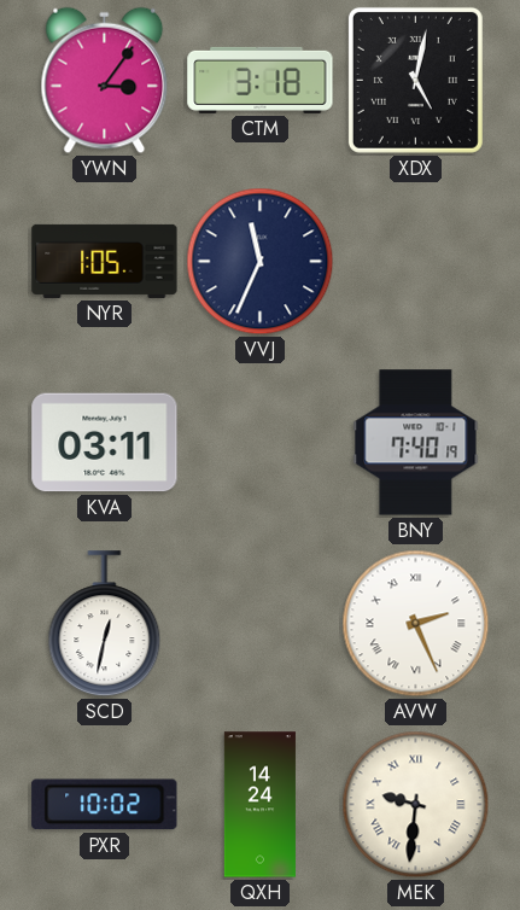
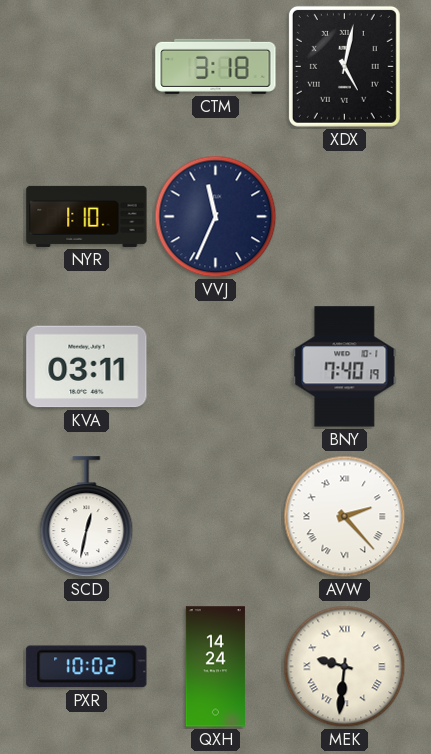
YWN: 3:06 -> none
NYR: 1:05 -> 1:10
AVW: 2:26 -> 2:23
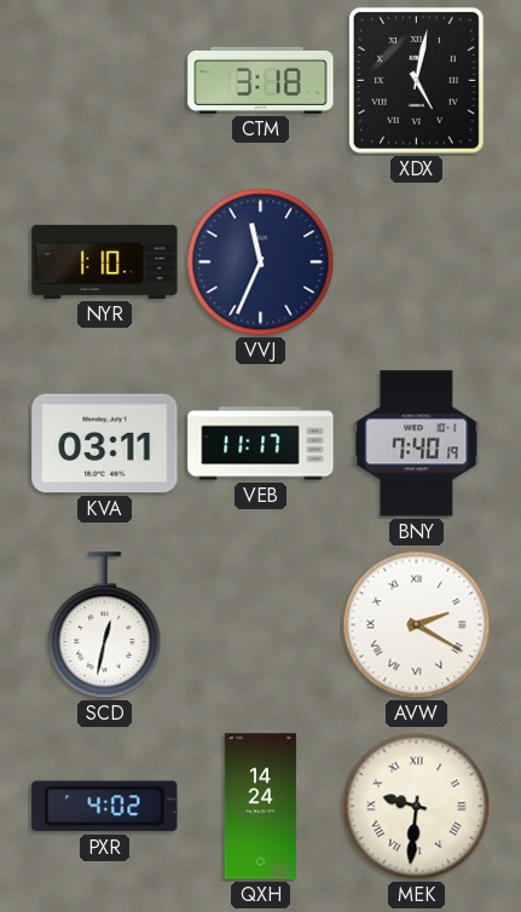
VEB: none -> 11:17
AVW: 2:23 -> 2:20
PXR: 10:02 -> 4:02
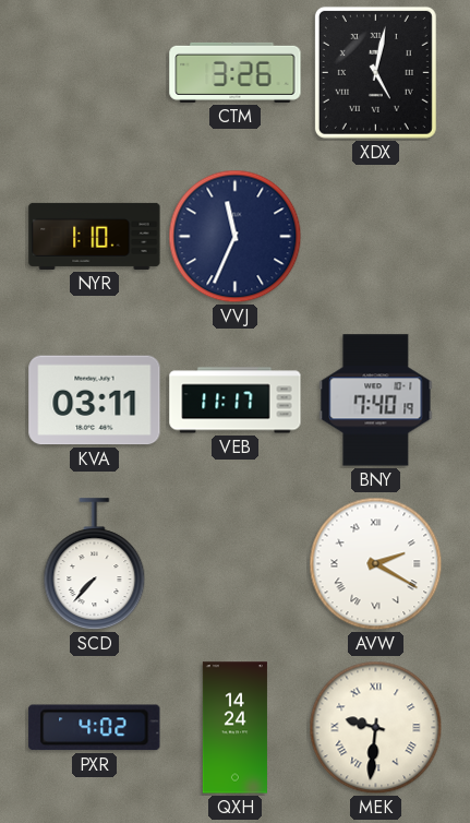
CTM: 3:18 -> 3:26
SCD: 12:32 -> 7:37
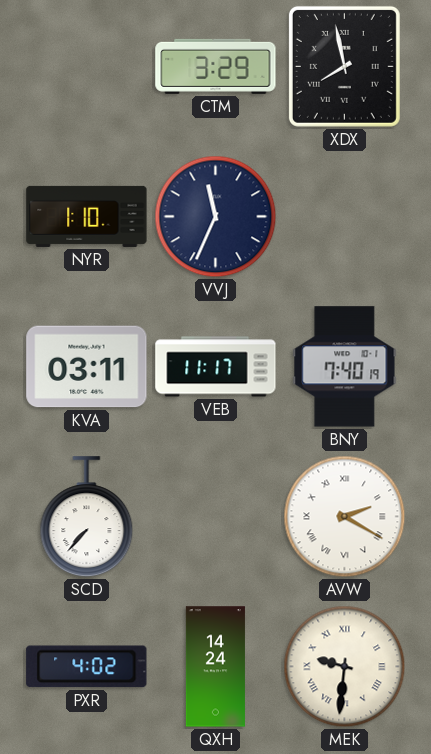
CTM: 3:26 -> 3:29
XDX: 5:02 -> 7:58
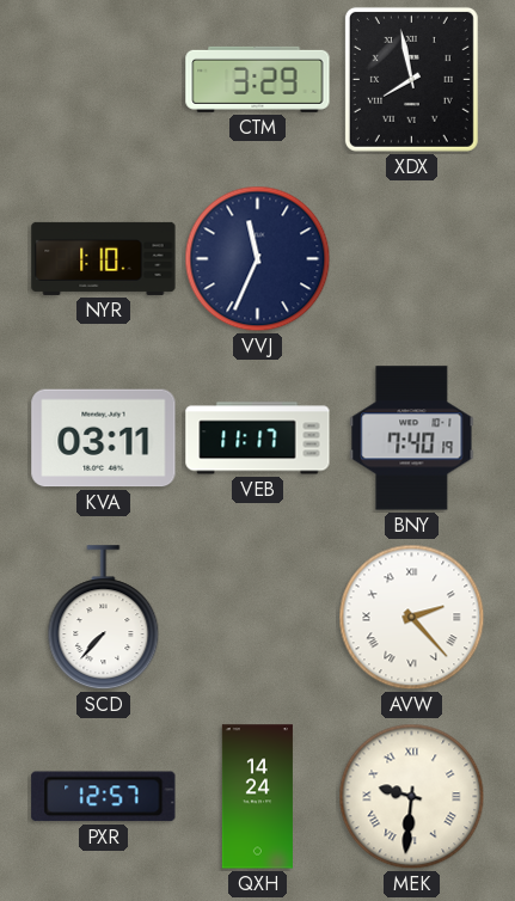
AVW: 2:20 -> 2:23
PXR: 4:02 -> 12:57
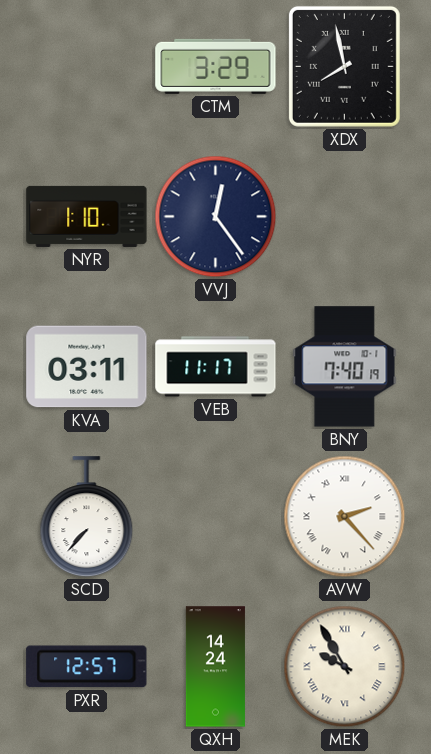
VVJ: 11:34 -> 12:24
MEK: 9:31 -> 9:55
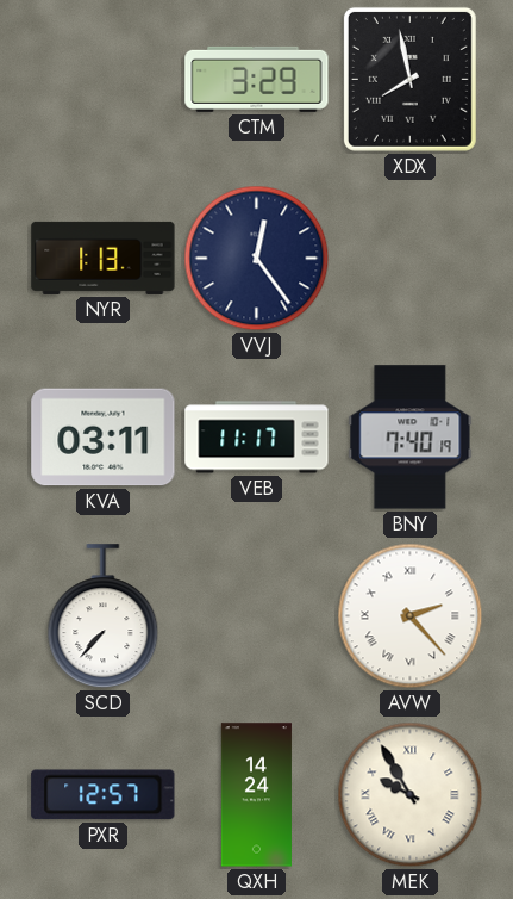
NYR: 1:10 -> 1:13
